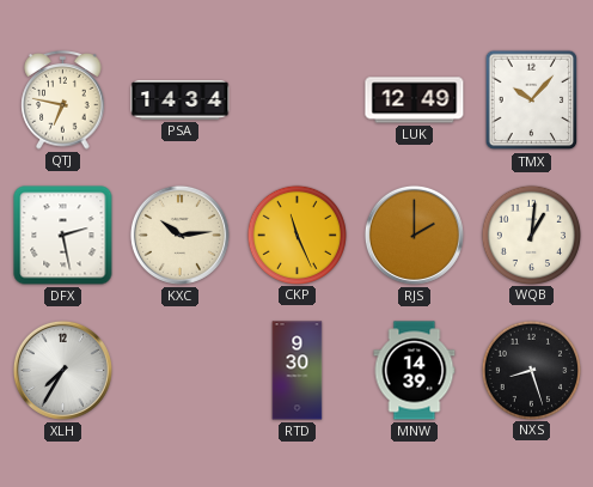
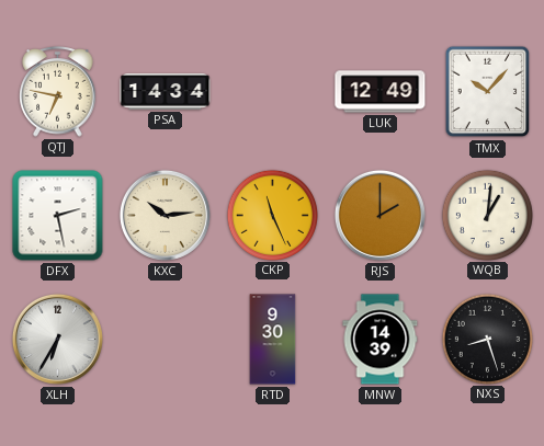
XLH: 7:35 -> 6:35
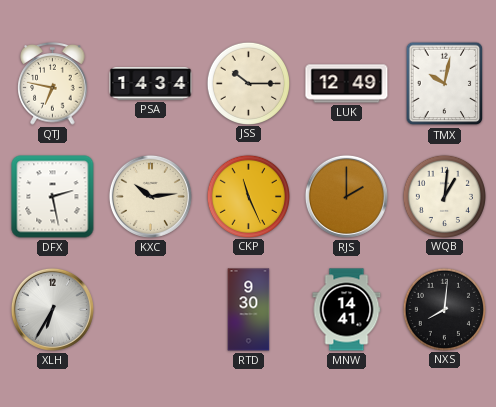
JSS: none -> 10:15
TMX: 10:07 -> 10:02
MNW: 14:39 -> 14:41
NXS: 8:27 -> 8:01
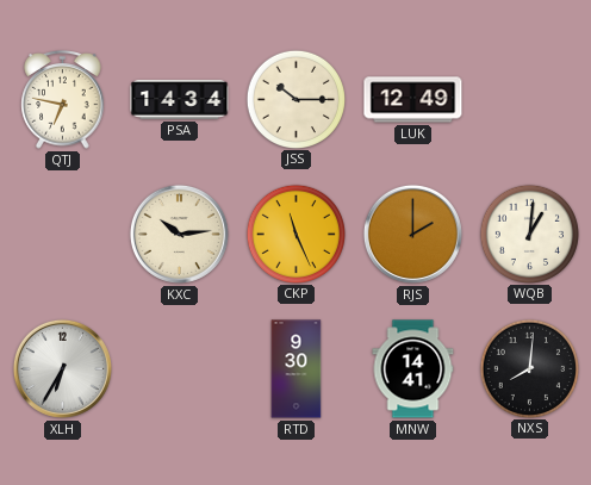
TMX: 10:02 -> none
DFX: 2:28 -> none
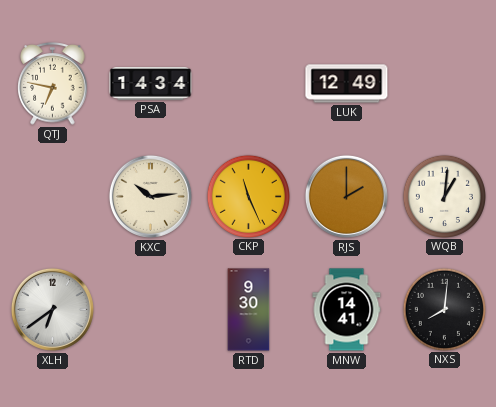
JSS: 10:15 -> none
XLH: 6:35 -> 6:39
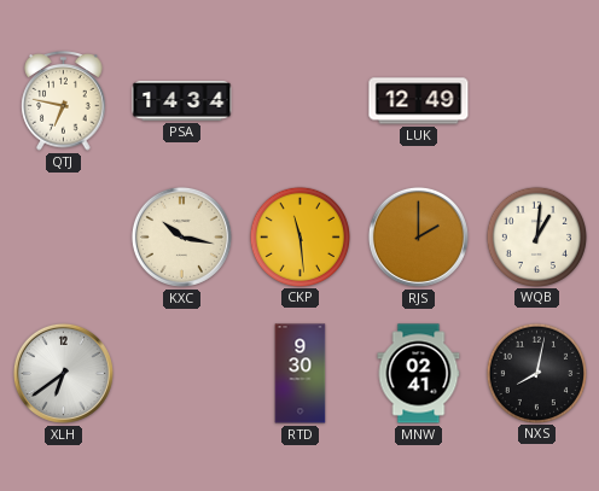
KXC: 10:14 -> 10:17
CKP: 11:26 -> 11:29
MNW: 14:41 -> 02:41
NXS: 8:01 -> 8:02
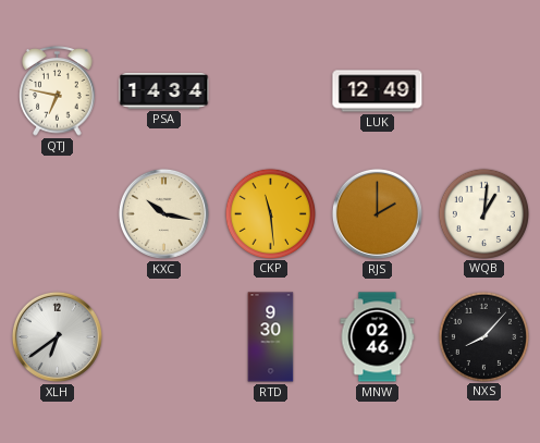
MNW: 02:41 -> 02:46
NXS: 8:02 -> 8:07
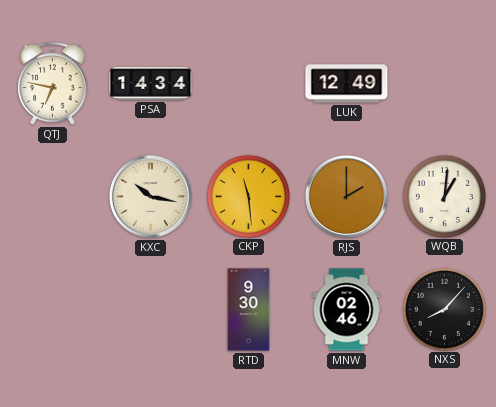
XLH: 6:39 -> none
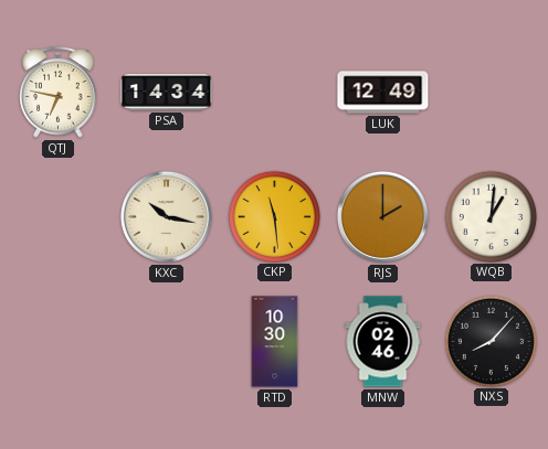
RTD: 9:30 -> 10:30
